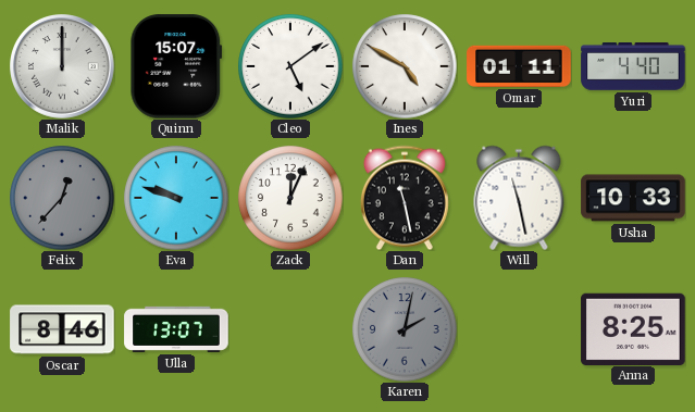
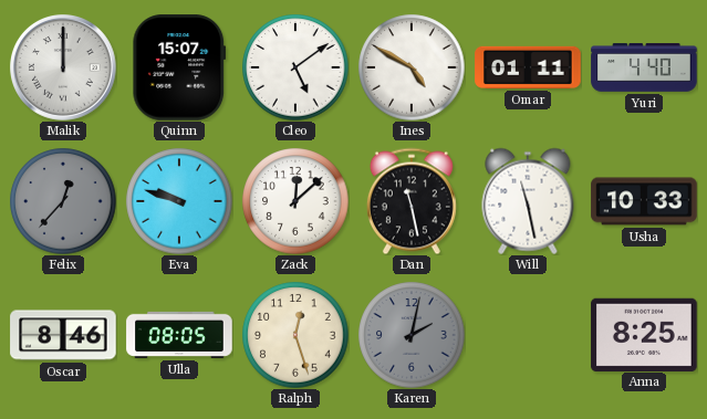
Zack: 12:04 -> 12:08
Ulla: 13:07 -> 08:05
Ralph: none -> 12:27
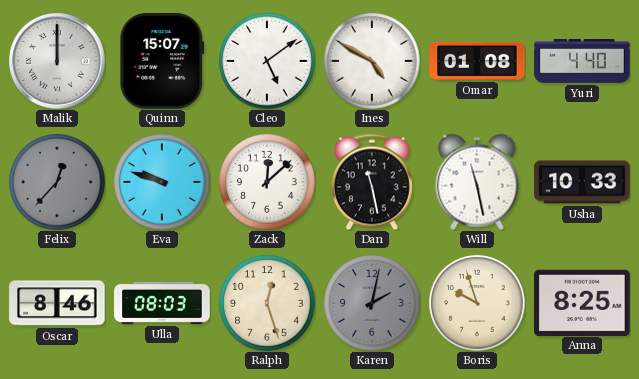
Omar: 01:11 -> 01:08
Ulla: 08:05 -> 08:03
Boris: none -> 9:57
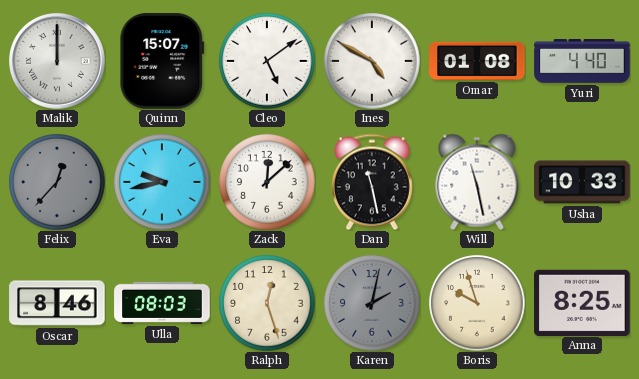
Eva: 9:48 -> 9:43
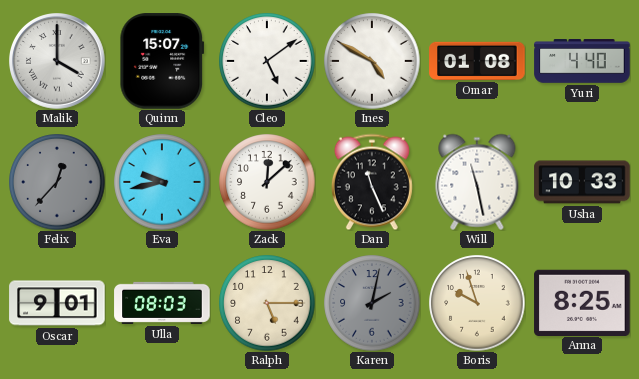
Malik: 12:00 -> 4:00
Dan: 11:28 -> 11:26
Oscar: 8:46 -> 9:01
Ralph: 12:27 -> 5:15
